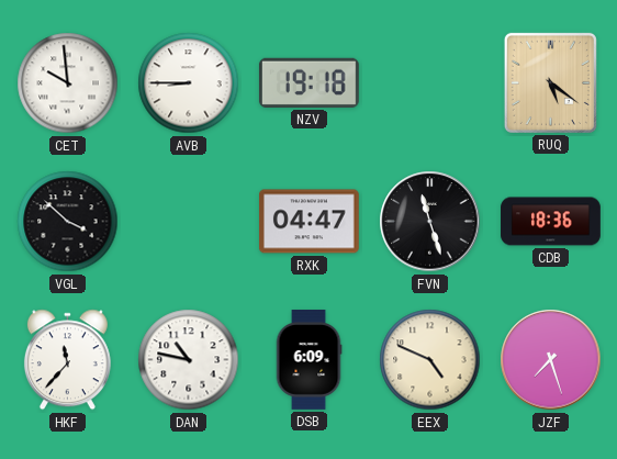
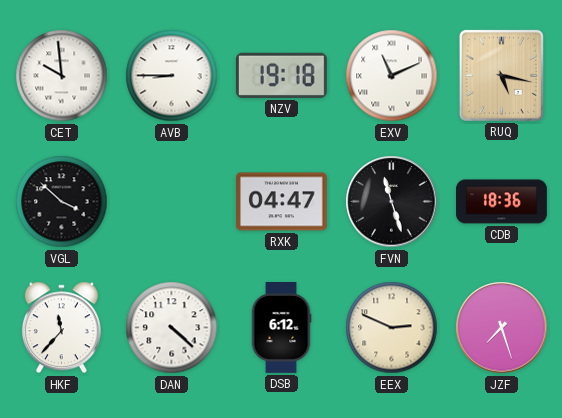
EXV: none -> 11:11
RUQ: 5:21 -> 5:17
DAN: 10:47 -> 4:22
DSB: 6:09 -> 6:12
EEX: 4:49 -> 2:49
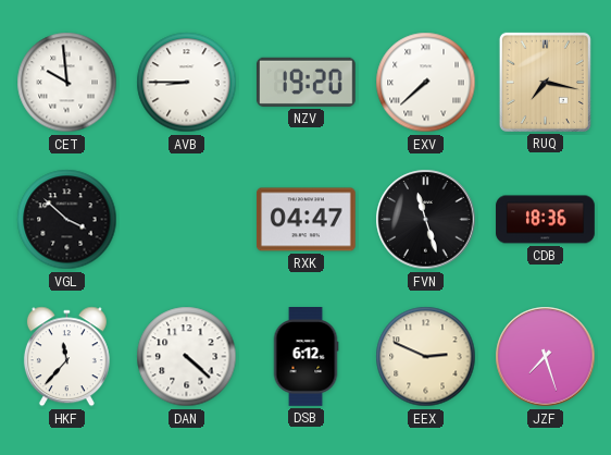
NZV: 19:18 -> 19:20
EXV: 11:11 -> 7:38
RUQ: 5:17 -> 7:17
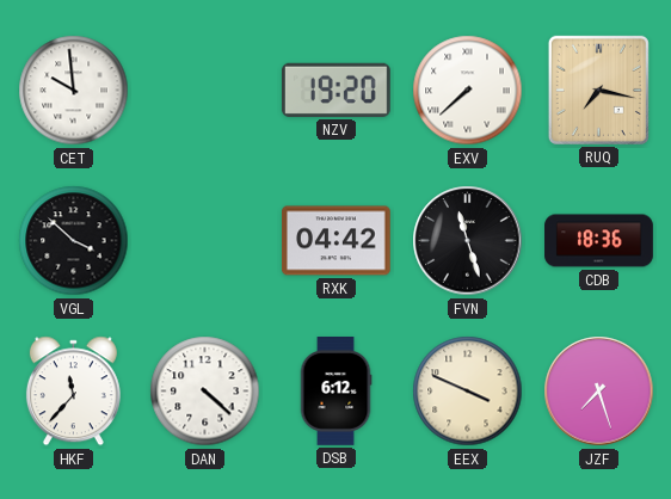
AVB: 8:45 -> none
RXK: 04:47 -> 04:42
EEX: 2:49 -> 3:49
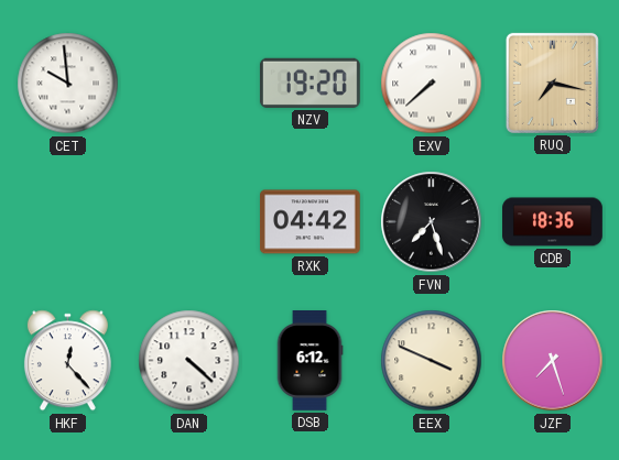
VGL: 3:52 -> none
FVN: 11:27 -> 7:27
HKF: 11:37 -> 12:23
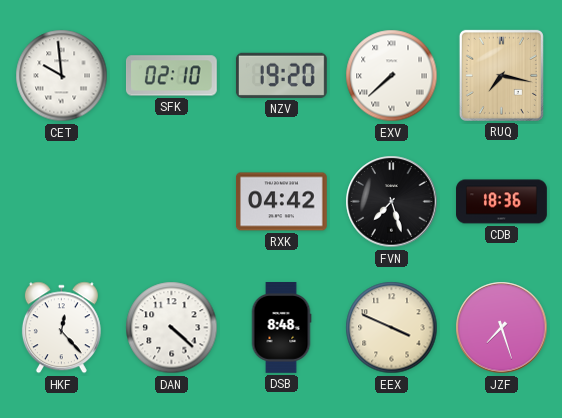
SFK: none -> 02:10
DSB: 6:12 -> 8:48
